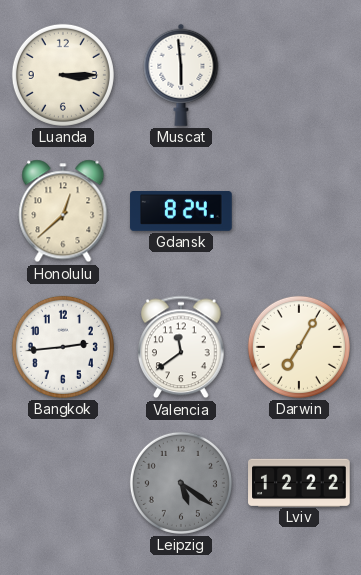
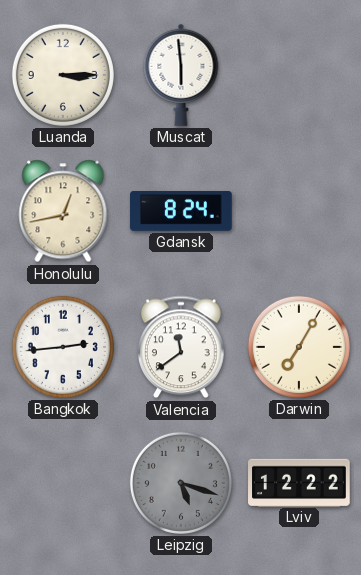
Honolulu: 12:38 -> 12:43
Leipzig: 5:21 -> 5:18
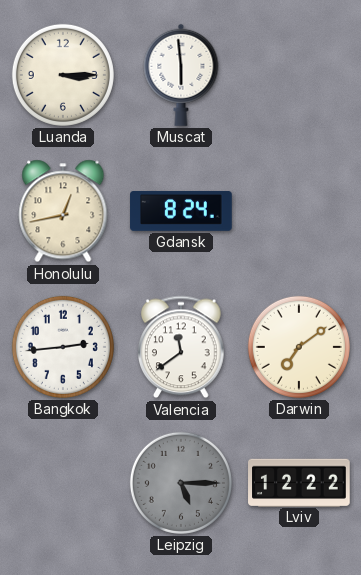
Darwin: 7:05 -> 7:09
Leipzig: 5:18 -> 5:15
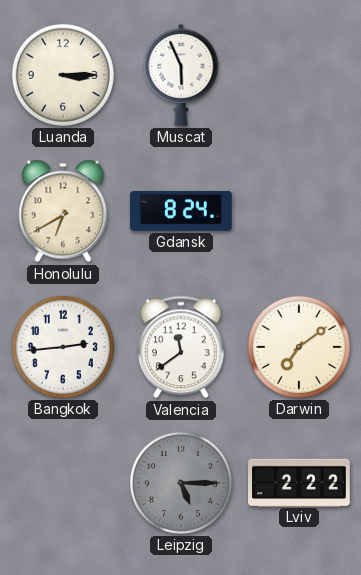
Muscat: 5:59 -> 5:56
Honolulu: 12:43 -> 6:40
Lviv: 12:22 -> 2:22
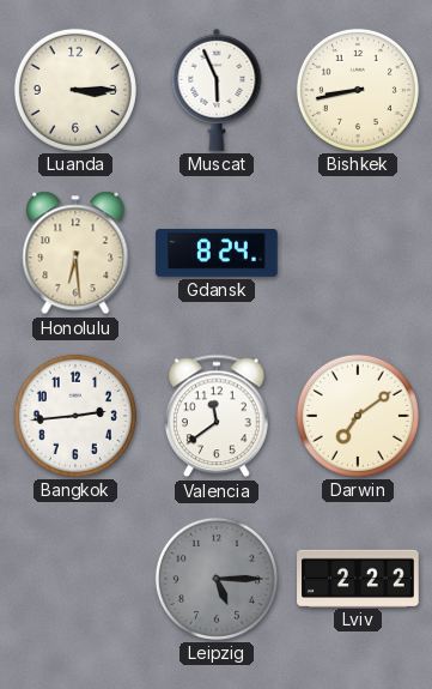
Bishkek: none -> 8:43
Honolulu: 6:40 -> 6:29
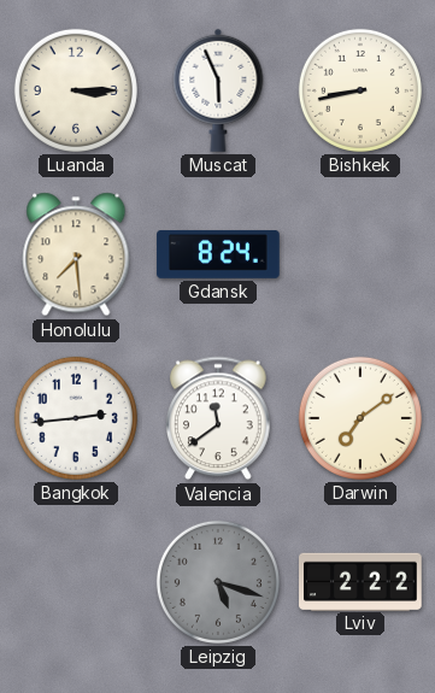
Honolulu: 6:29 -> 7:29
Leipzig: 5:15 -> 5:18
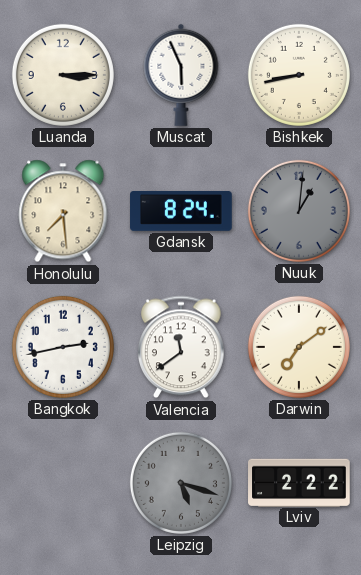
Nuuk: none -> 1:01
Bangkok: 2:44 -> 2:43
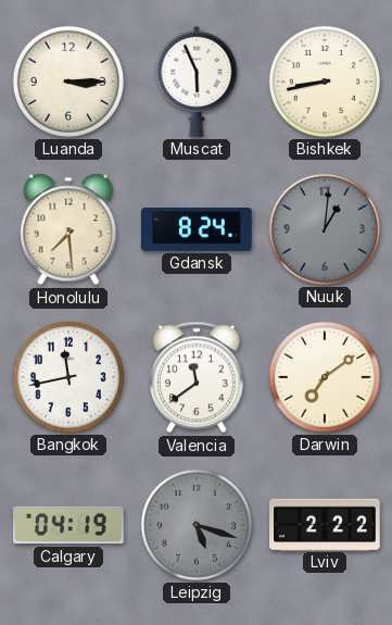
Bangkok: 2:43 -> 11:43
Calgary: none -> 04:19
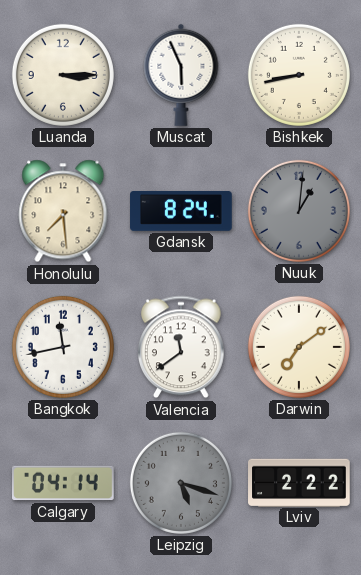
Calgary: 04:19 -> 04:14
